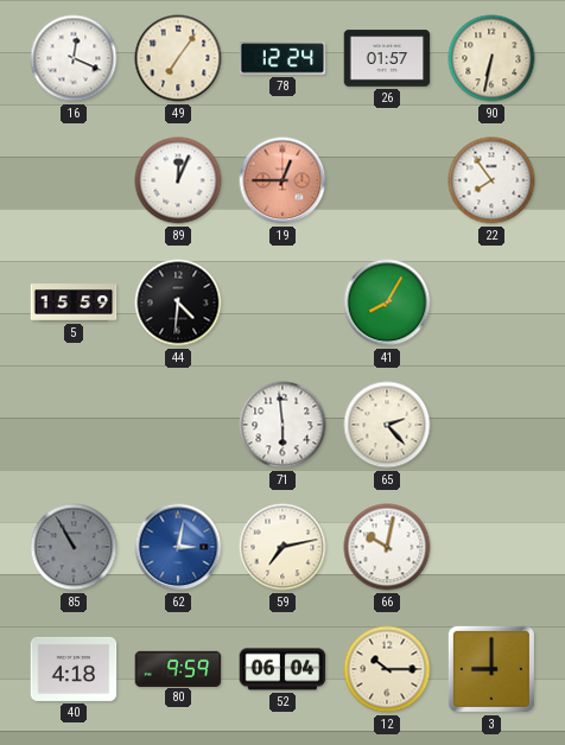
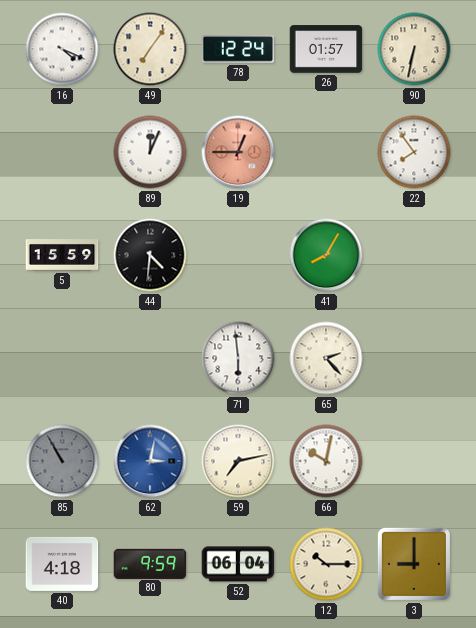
16: 12:19 -> 4:19
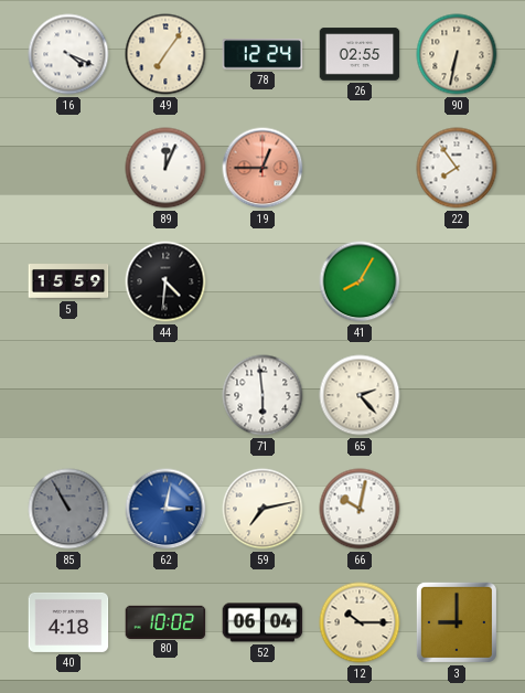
26: 01:57 -> 02:55
80: 9:59 -> 10:02
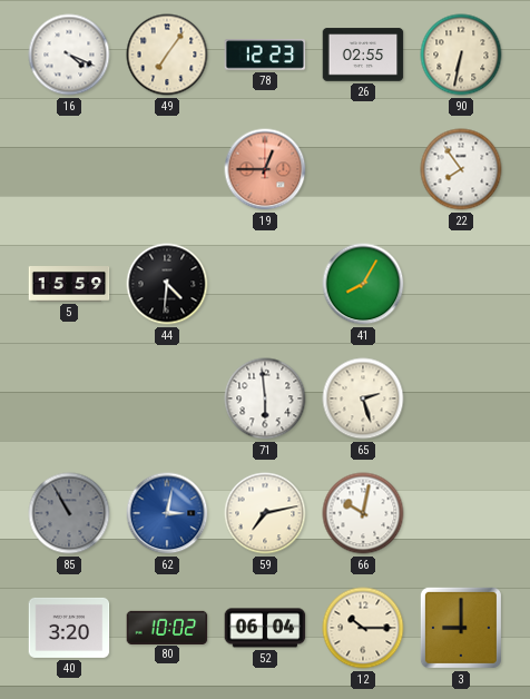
78: 12:24 -> 12:23
89: 12:04 -> none
65: 2:23 -> 2:27
40: 4:18 -> 3:20
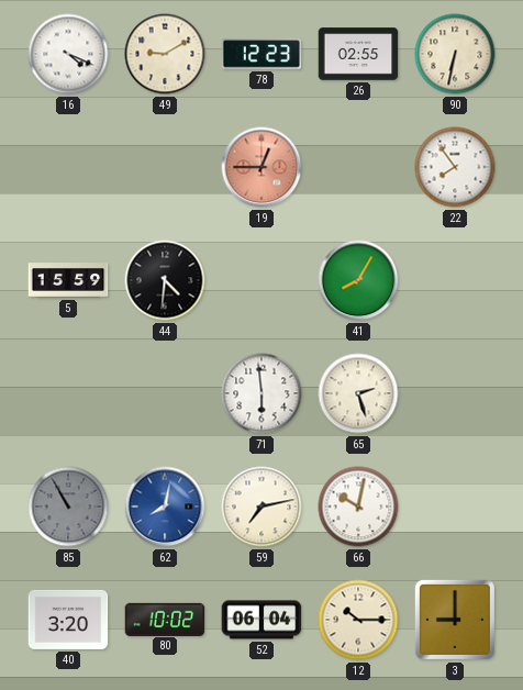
49: 7:06 -> 9:10
62: 3:02 -> 8:02
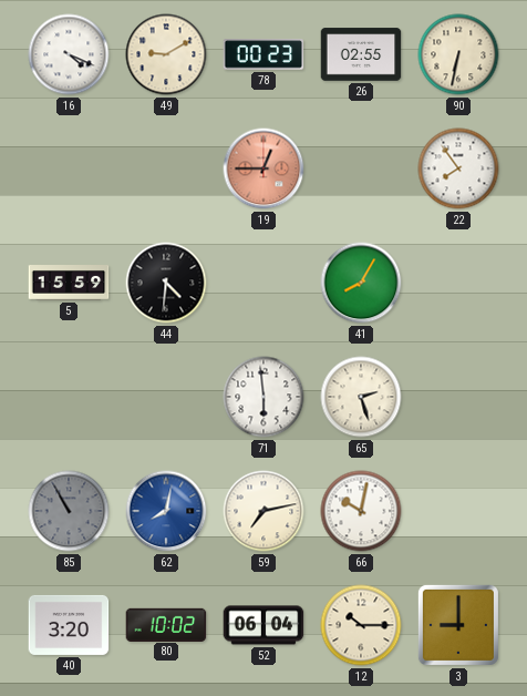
78: 12:23 -> 00:23
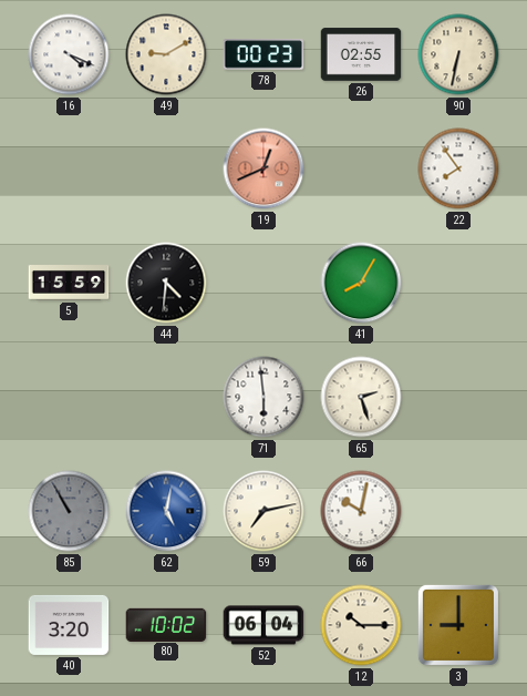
19: 12:45 -> 12:41
62: 8:02 -> 5:02
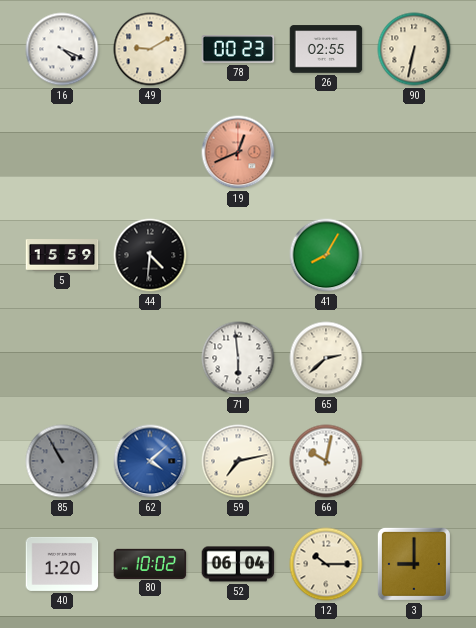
22: 7:54 -> none
65: 2:27 -> 2:38
62: 5:02 -> 4:08
40: 3:20 -> 1:20
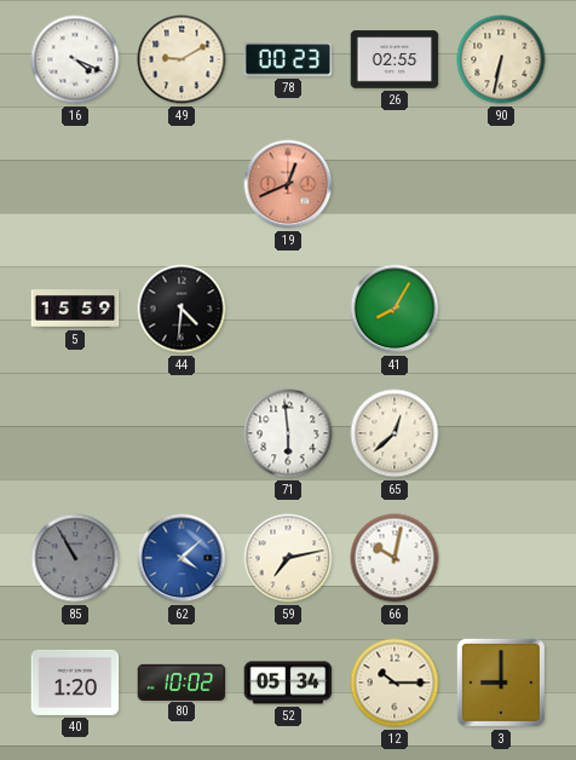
65: 2:38 -> 12:38
52: 06:04 -> 05:34
